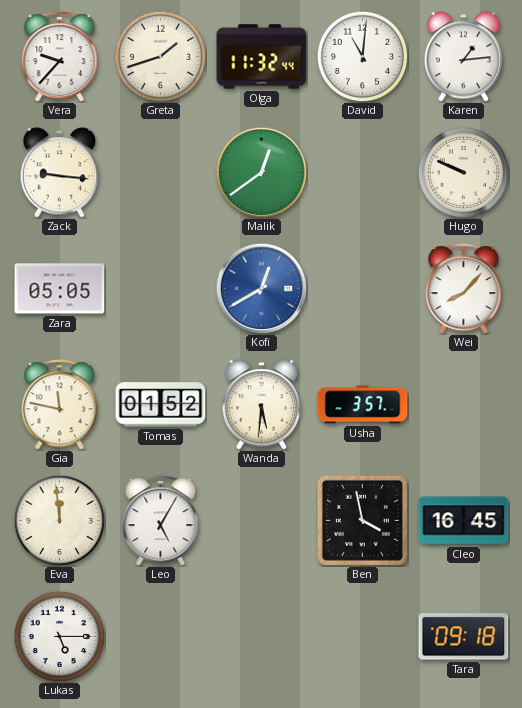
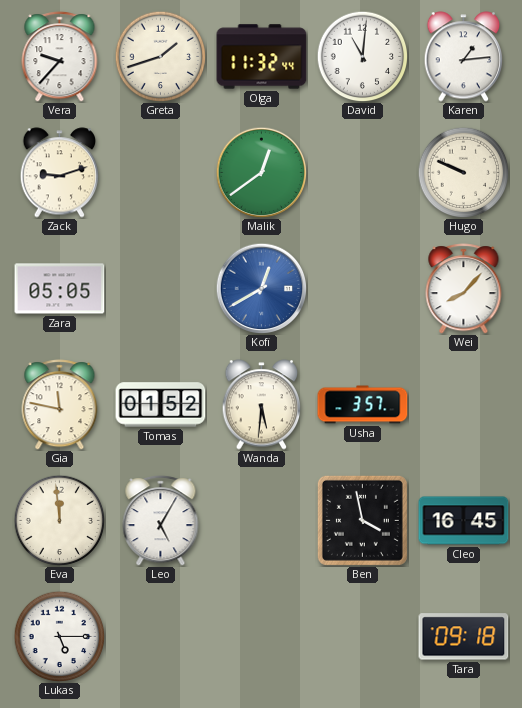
Zack: 9:16 -> 9:12
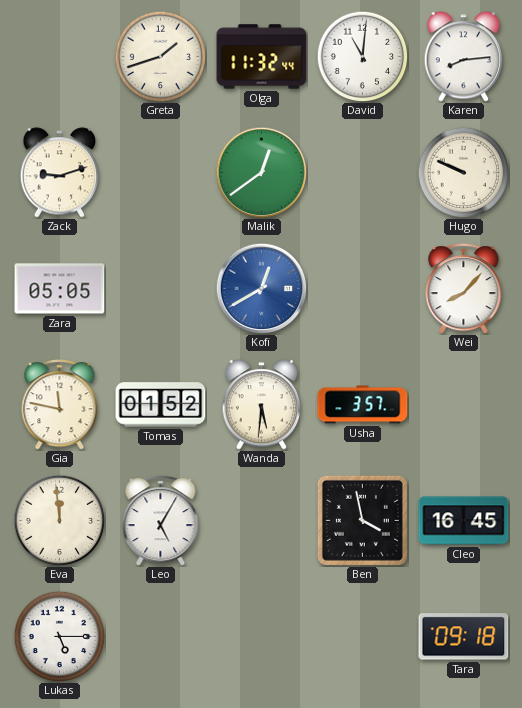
Vera: 9:37 -> none
Karen: 1:14 -> 8:14
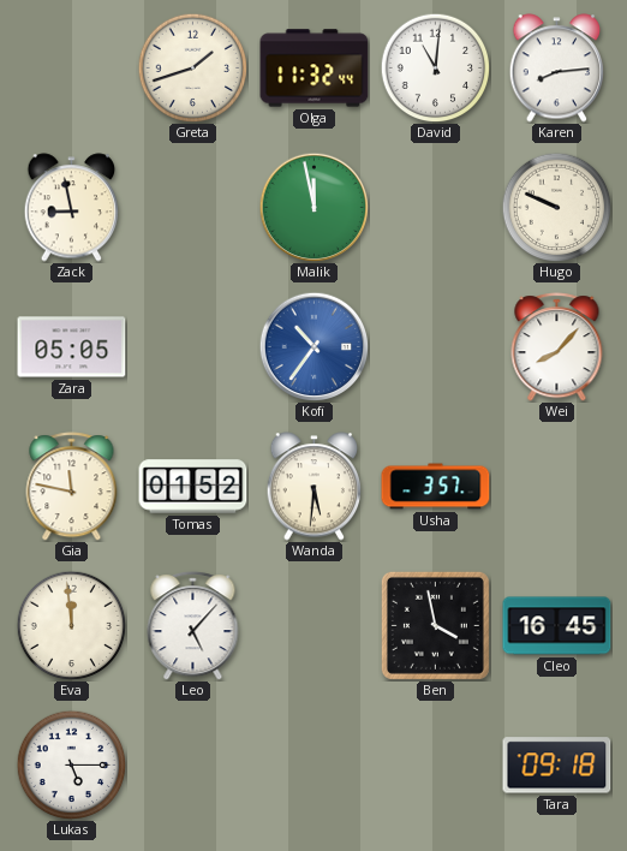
Zack: 9:12 -> 8:58
Malik: 12:39 -> 11:58
Kofi: 12:40 -> 10:36
Leo: 5:05 -> 5:07
